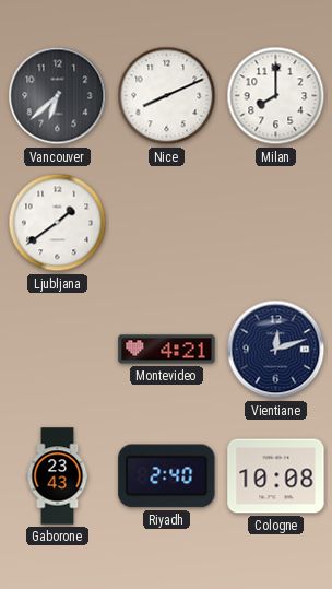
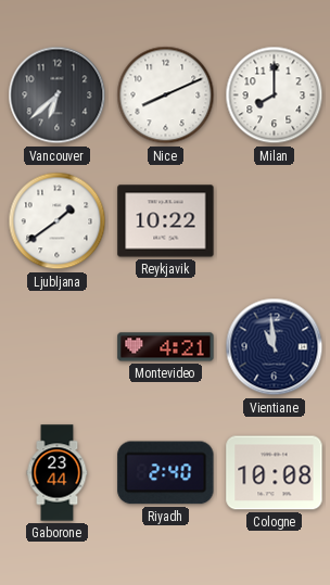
Reykjavik: none -> 10:22
Vientiane: 12:12 -> 10:59
Gaborone: 23:43 -> 23:44
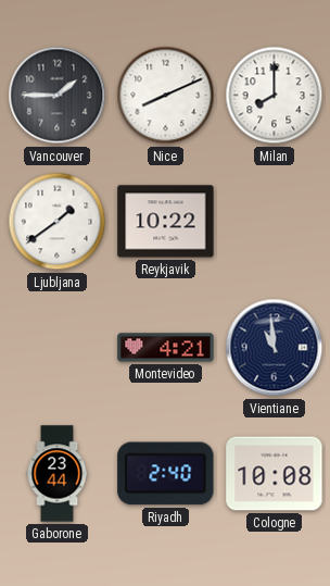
Vancouver: 6:38 -> 1:45
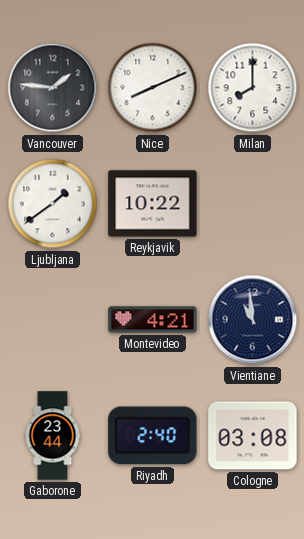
Vancouver: 1:45 -> 1:46
Cologne: 10:08 -> 03:08
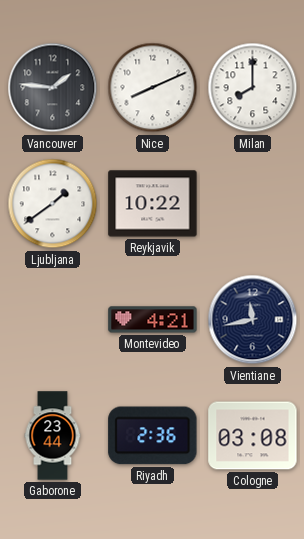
Vientiane: 10:59 -> 11:43
Riyadh: 2:40 -> 2:36
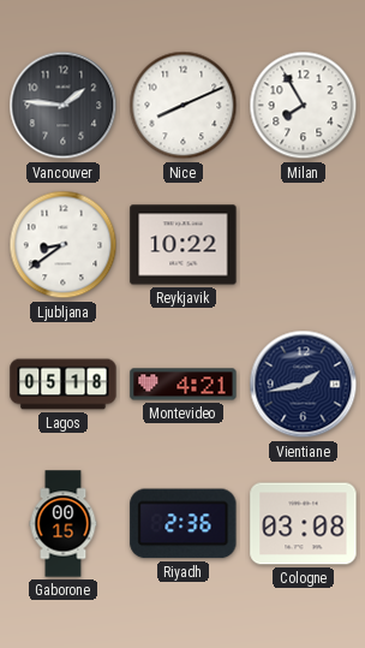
Milan: 8:00 -> 7:55
Ljubljana: 1:39 -> 8:39
Lagos: none -> 05:18
Vientiane: 11:43 -> 1:43
Gaborone: 23:44 -> 00:15
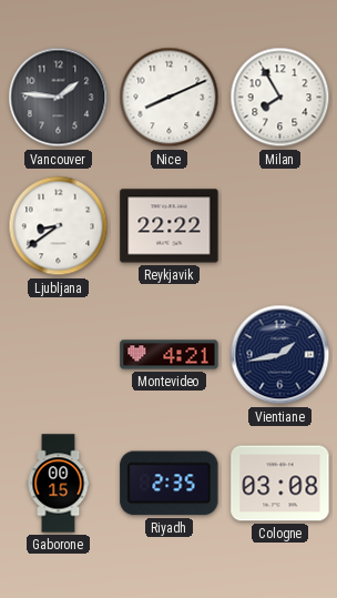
Reykjavik: 10:22 -> 22:22
Lagos: 05:18 -> none
Riyadh: 2:36 -> 2:35
